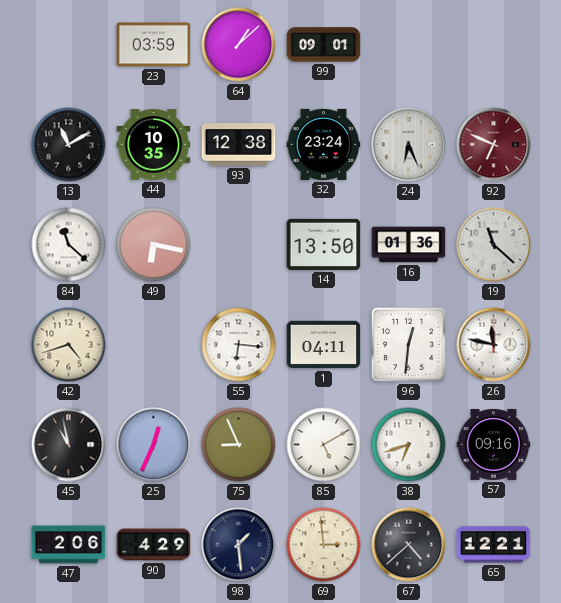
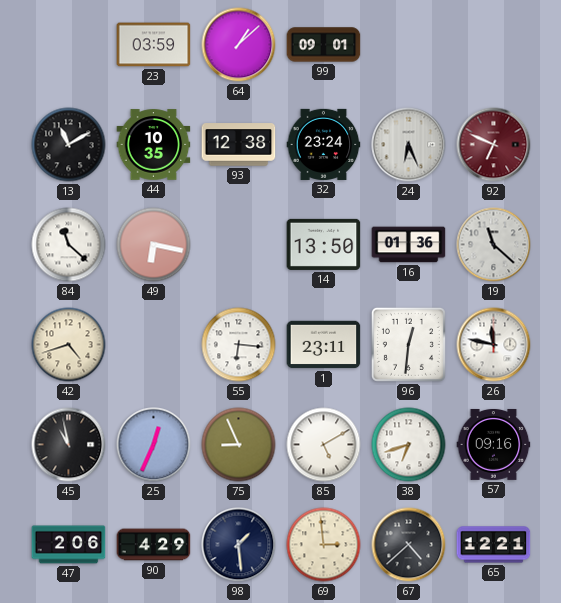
1: 04:11 -> 23:11
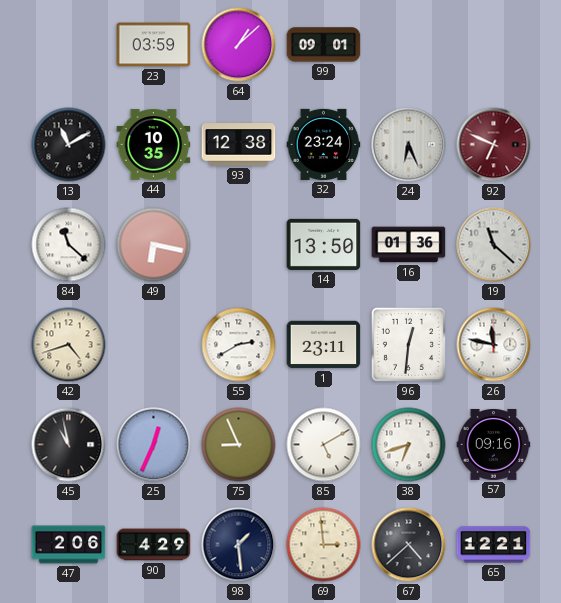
55: 6:16 -> 2:40
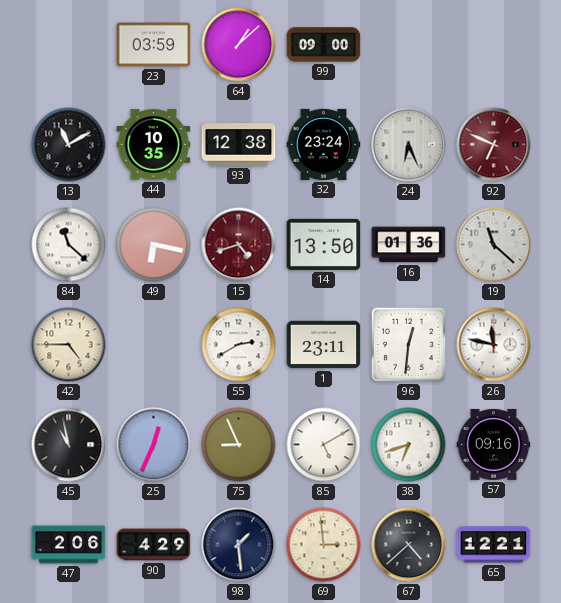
99: 09:01 -> 09:00
15: none -> 4:42
42: 4:42 -> 4:45
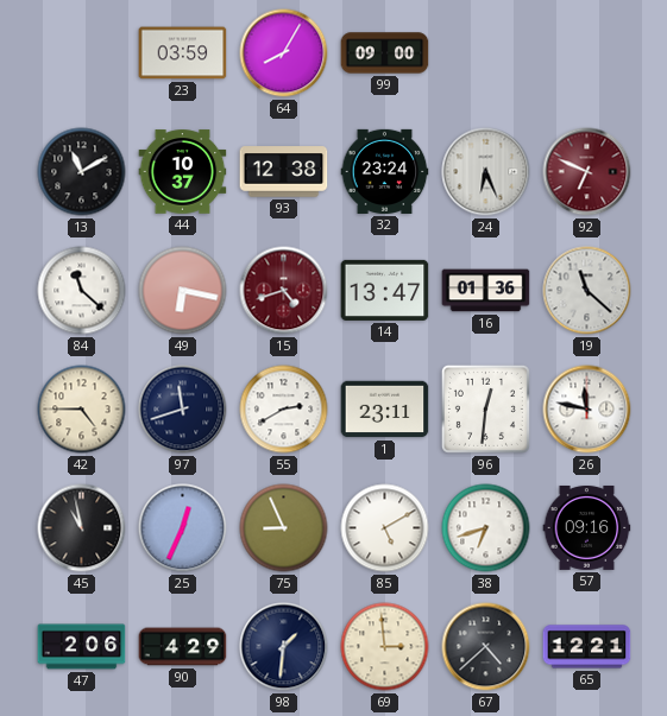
64: 1:08 -> 8:05
44: 10:35 -> 10:37
14: 13:50 -> 13:47
97: none -> 11:42
98: 1:29 -> 1:31
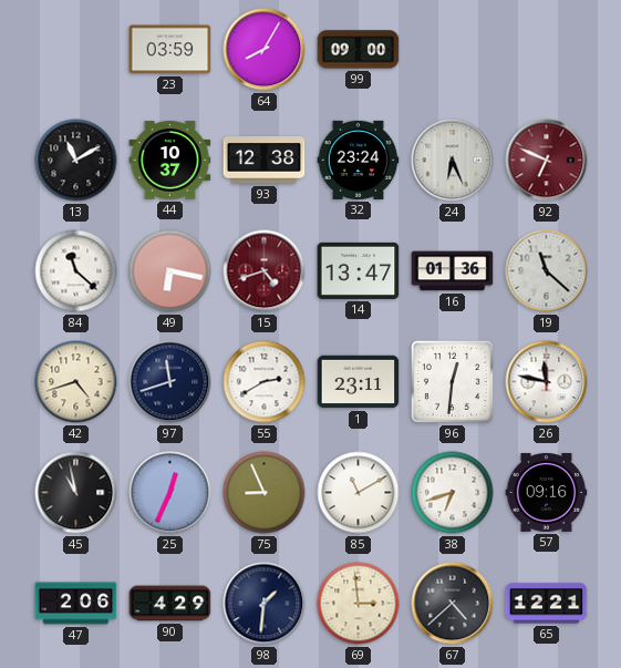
42: 4:45 -> 4:42
85: 5:10 -> 11:10
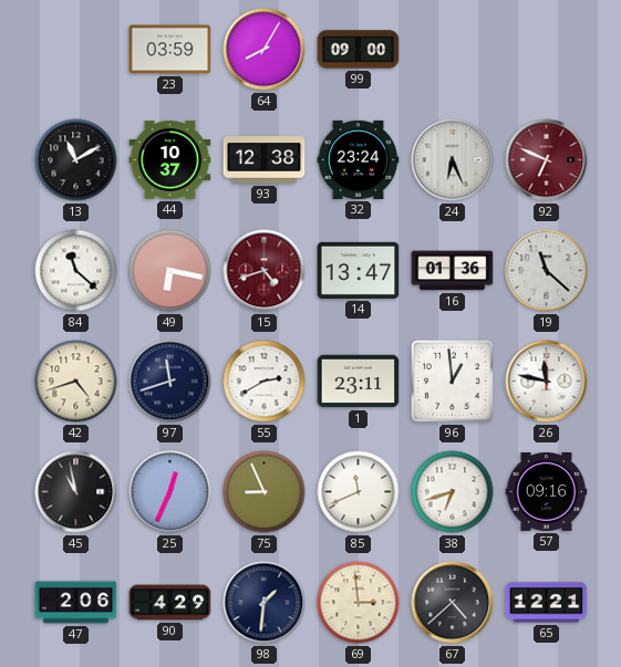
96: 12:31 -> 12:59
85: 11:10 -> 11:41
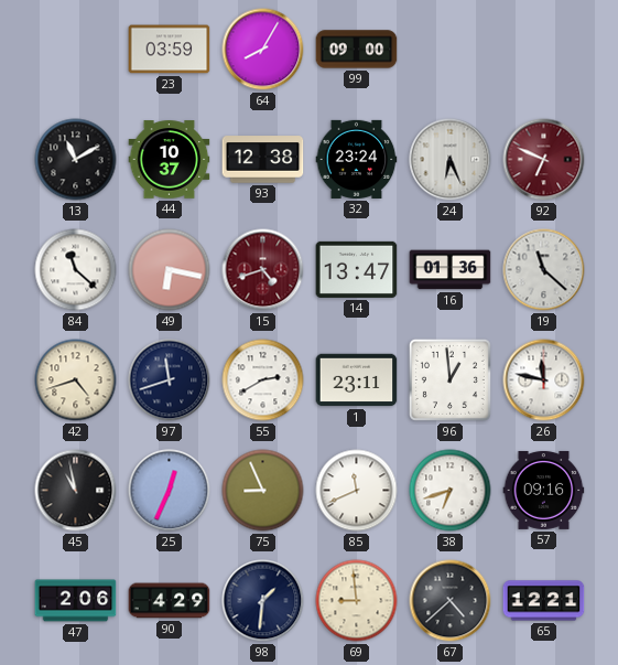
69: 2:59 -> 8:59
